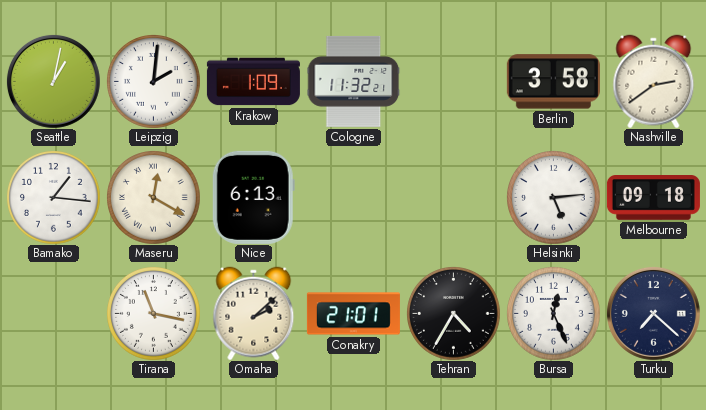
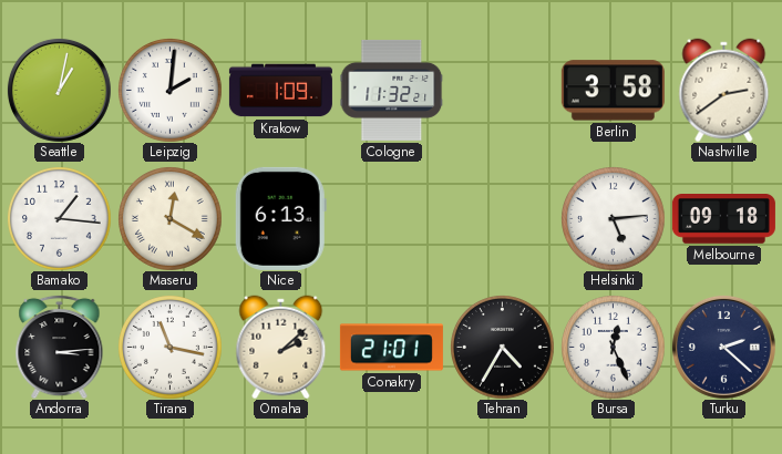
Andorra: none -> 3:14
Turku: 7:22 -> 2:22
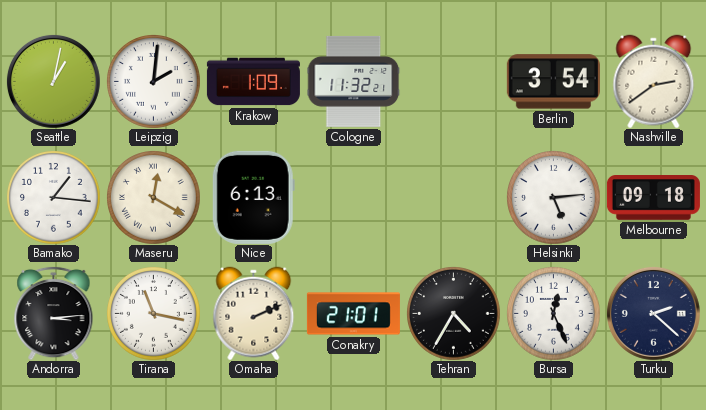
Berlin: 3:58 -> 3:54
Omaha: 2:08 -> 2:11
